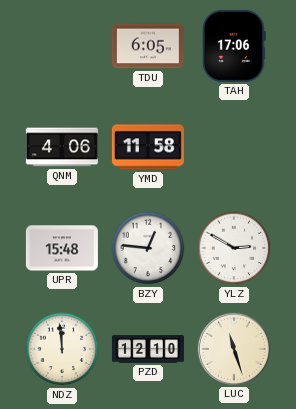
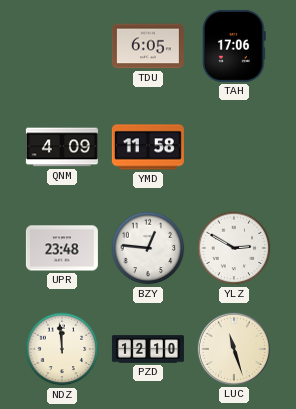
QNM: 4:06 -> 4:09
UPR: 15:48 -> 23:48
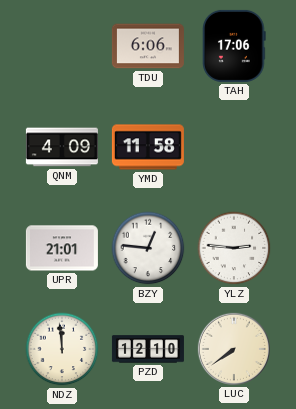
TDU: 6:05 -> 6:06
UPR: 23:48 -> 21:01
YLZ: 2:50 -> 2:46
LUC: 11:27 -> 7:39
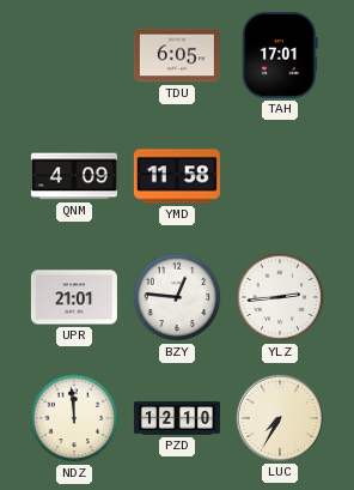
TDU: 6:06 -> 6:05
TAH: 17:06 -> 17:01
YLZ: 2:46 -> 2:44
LUC: 7:39 -> 7:35
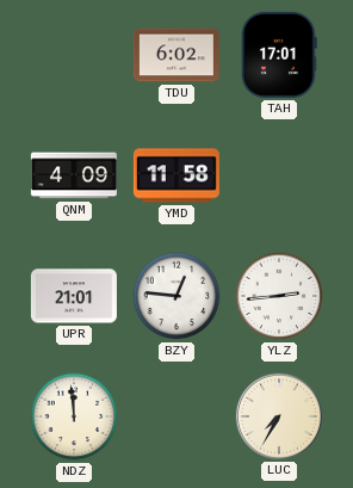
TDU: 6:05 -> 6:02
PZD: 12:10 -> none
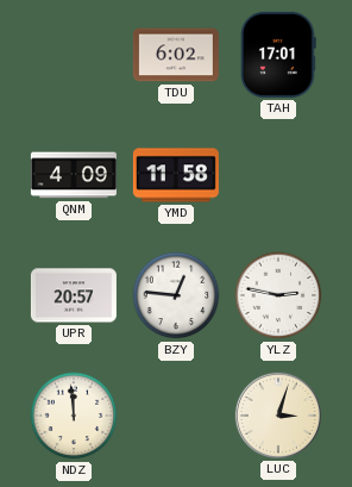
UPR: 21:01 -> 20:57
YLZ: 2:44 -> 2:47
LUC: 7:35 -> 3:03
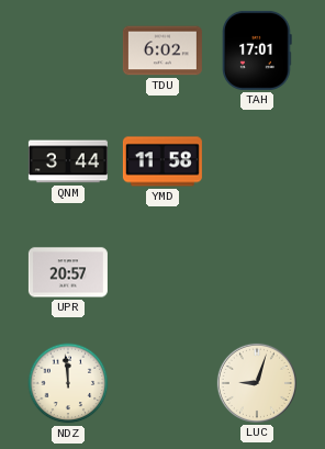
QNM: 4:09 -> 3:44
BZY: 12:46 -> none
YLZ: 2:47 -> none
LUC: 3:03 -> 9:03
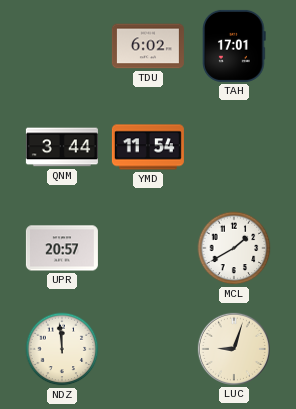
YMD: 11:58 -> 11:54
MCL: none -> 1:40
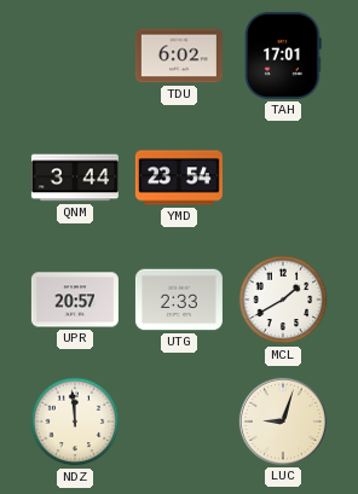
YMD: 11:54 -> 23:54
UTG: none -> 2:33
